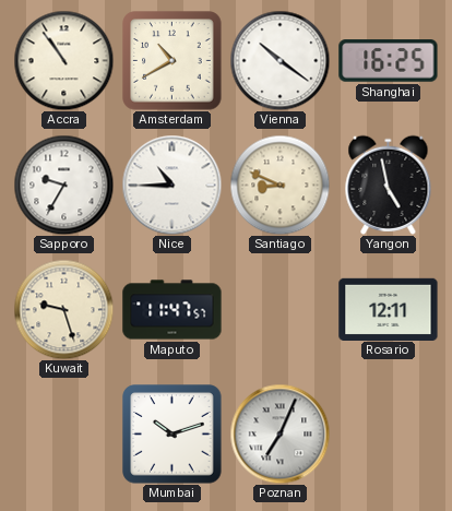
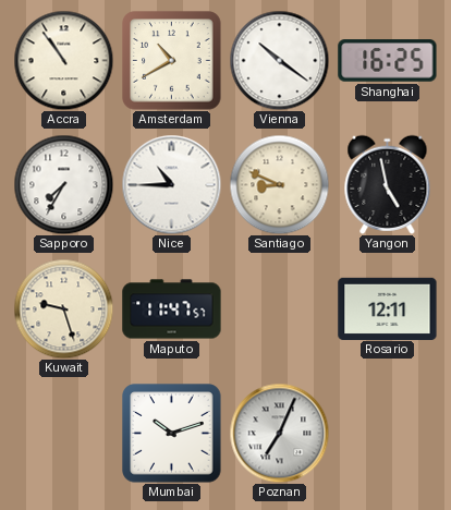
Sapporo: 9:35 -> 7:35
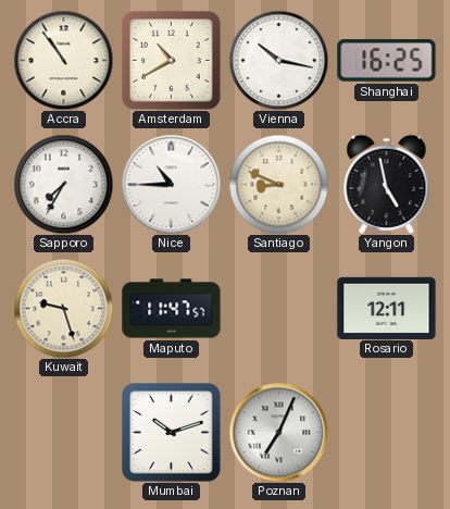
Vienna: 10:21 -> 10:17
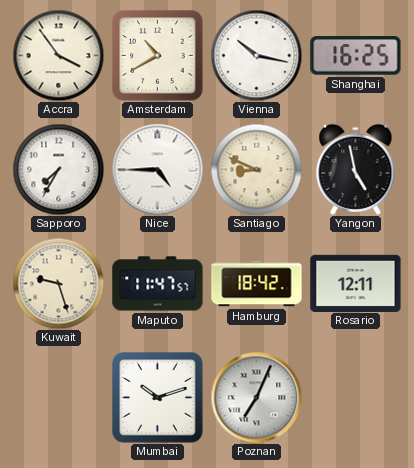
Accra: 10:54 -> 3:54
Nice: 10:45 -> 4:45
Hamburg: none -> 18:42
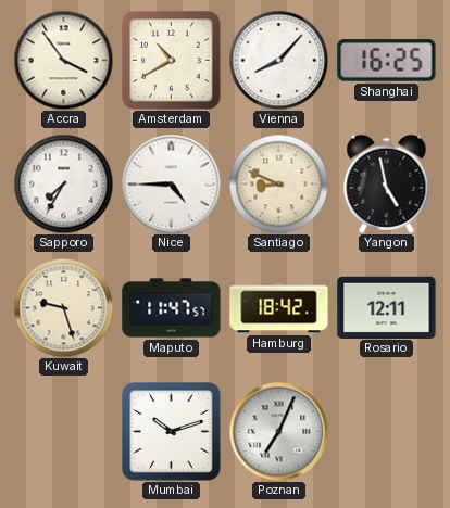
Vienna: 10:17 -> 8:07
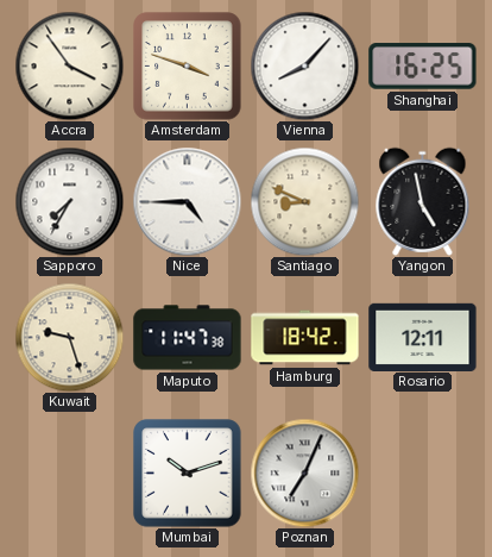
Amsterdam: 10:40 -> 3:48
Maputo: 11:47:57 -> 11:47:38
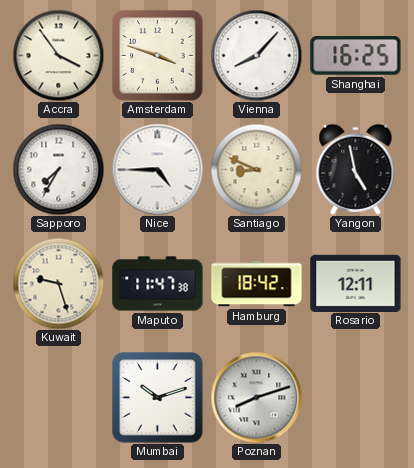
Poznan: 7:04 -> 8:12
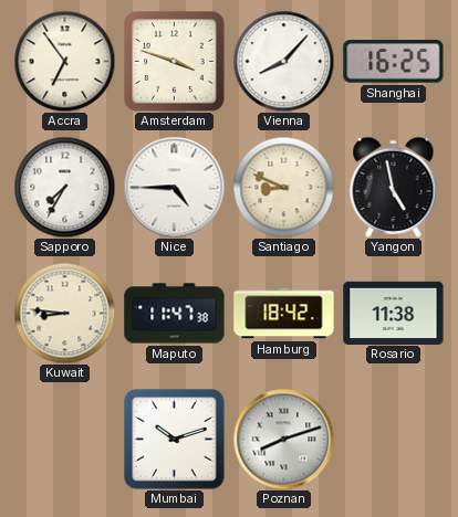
Accra: 3:54 -> 6:54
Kuwait: 9:27 -> 8:46
Rosario: 12:11 -> 11:38
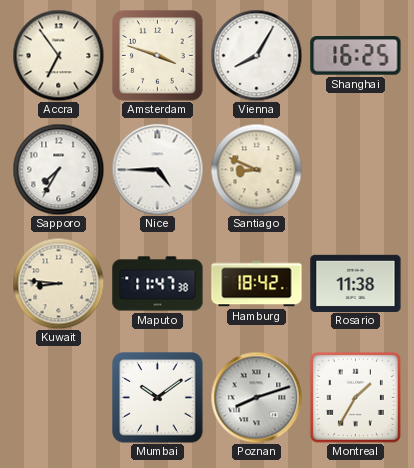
Vienna: 8:07 -> 8:05
Yangon: 4:58 -> none
Mumbai: 10:12 -> 10:09
Montreal: none -> 1:35
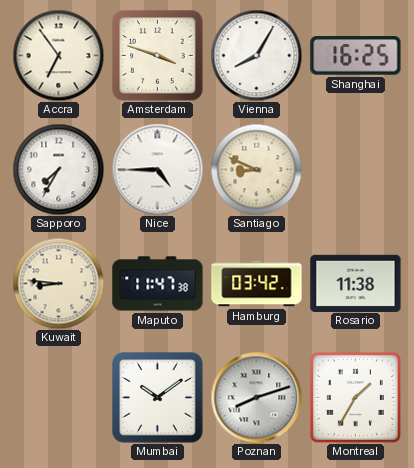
Hamburg: 18:42 -> 03:42
